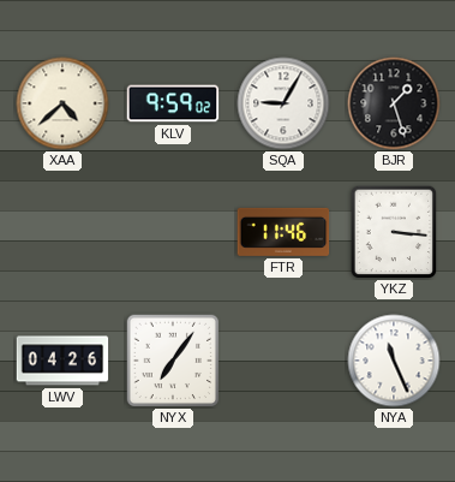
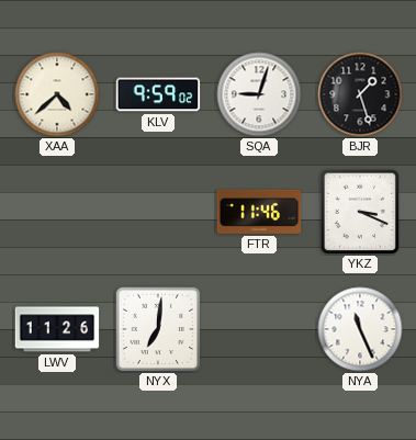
SQA: 9:05 -> 9:03
YKZ: 3:16 -> 3:19
LWV: 04:26 -> 11:26
NYX: 7:06 -> 7:01
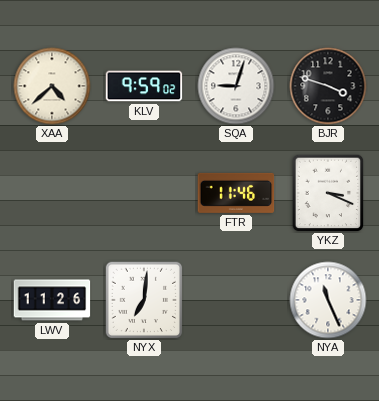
BJR: 1:27 -> 3:48
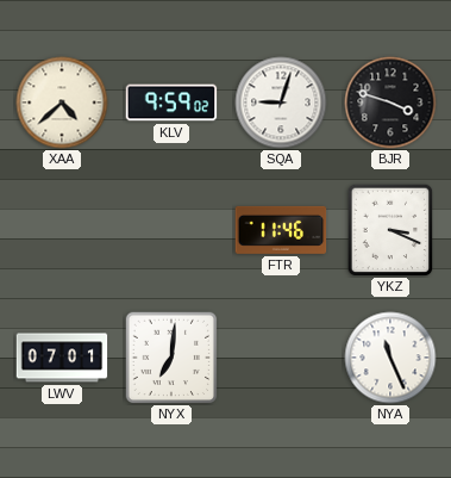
LWV: 11:26 -> 07:01
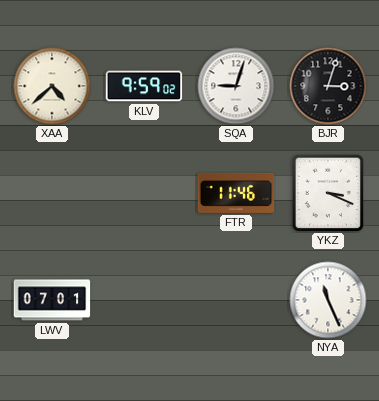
BJR: 3:48 -> 3:03
NYX: 7:01 -> none
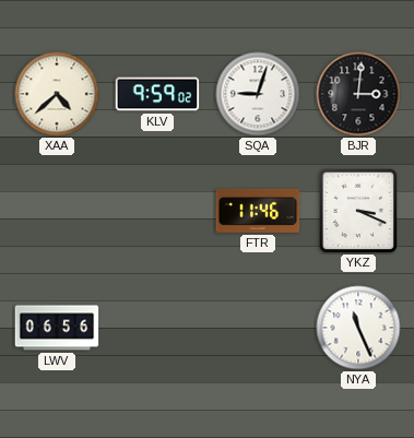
BJR: 3:03 -> 3:01
LWV: 07:01 -> 06:56
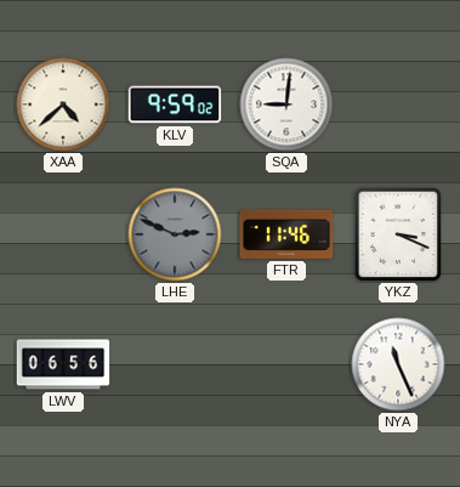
SQA: 9:03 -> 9:01
BJR: 3:01 -> none
LHE: none -> 2:49
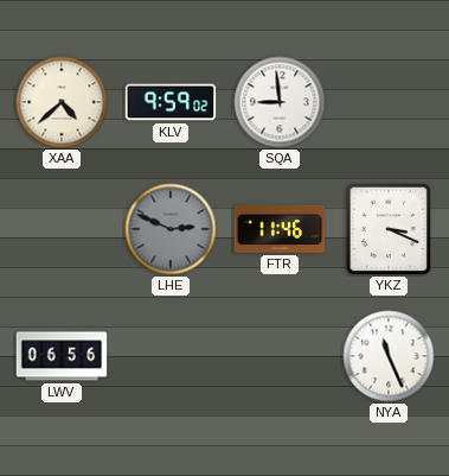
SQA: 9:01 -> 8:59
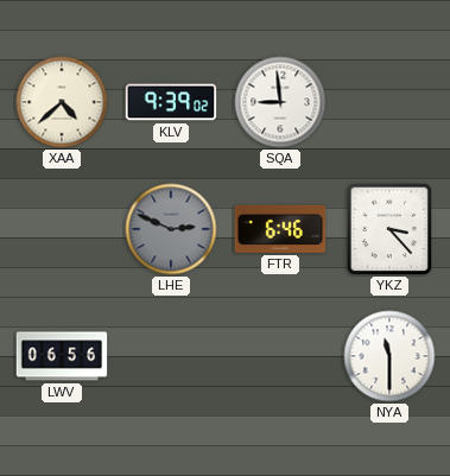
KLV: 9:59 -> 9:39
FTR: 11:46 -> 6:46
YKZ: 3:19 -> 3:23
NYA: 11:26 -> 11:30
